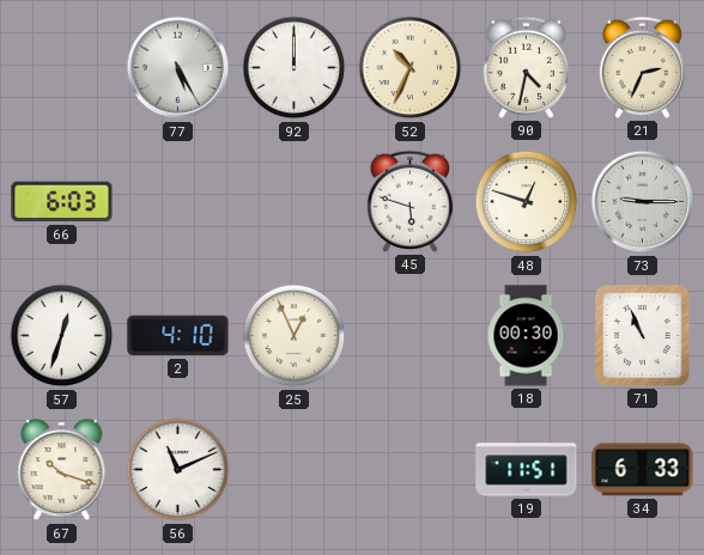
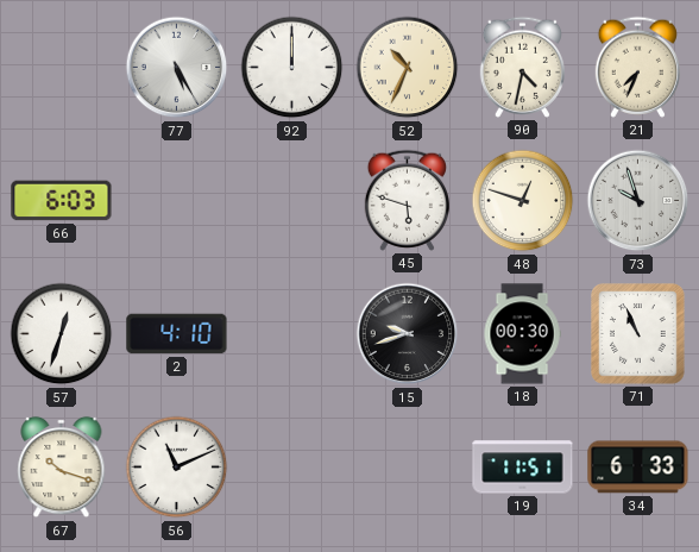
21: 2:34 -> 7:34
73: 9:15 -> 9:57
25: 12:56 -> none
15: none -> 9:42
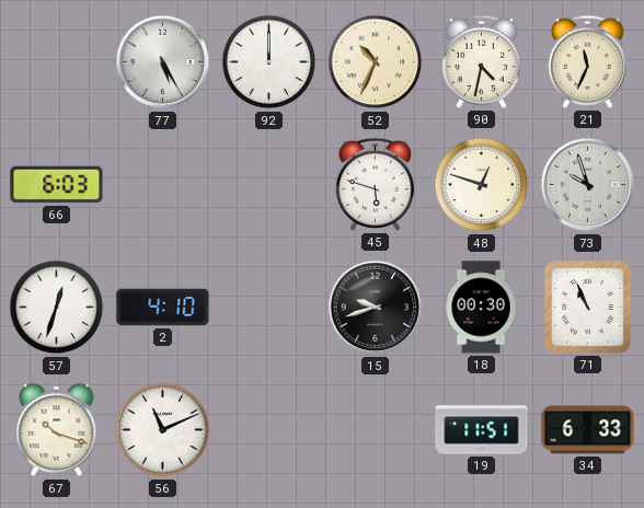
21: 7:34 -> 11:34
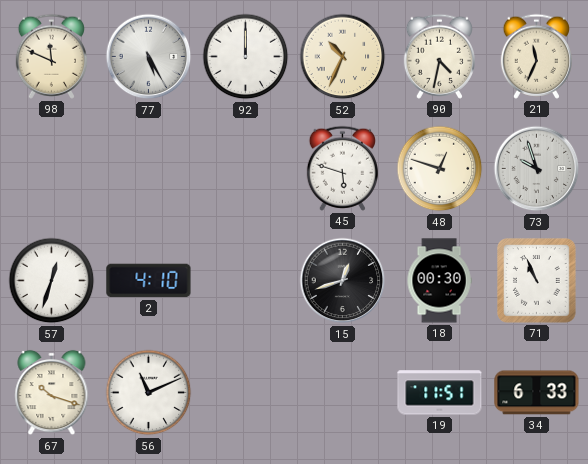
98: none -> 11:49
66: 6:03 -> none
15: 9:42 -> 12:42
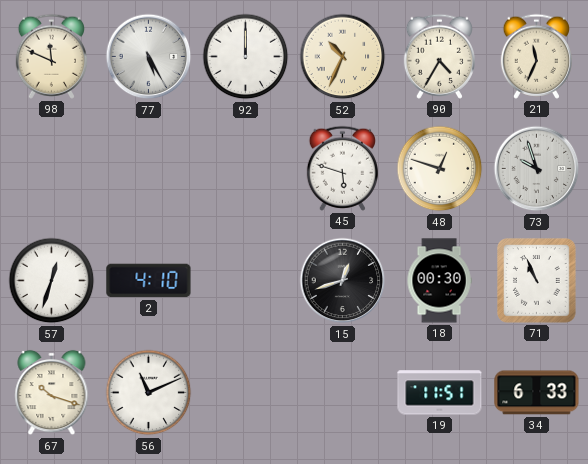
90: 4:32 -> 4:35
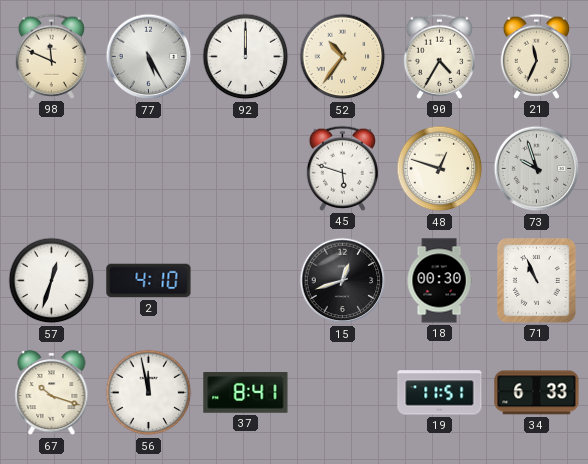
52: 10:34 -> 10:36
56: 11:11 -> 11:58
37: none -> 8:41
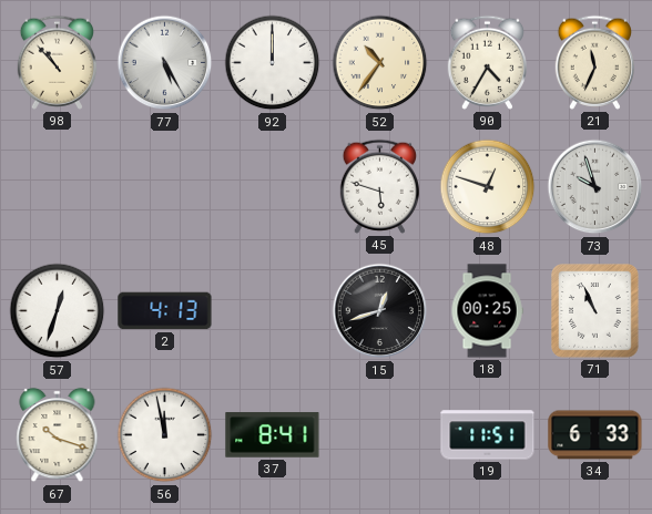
98: 11:49 -> 10:53
2: 4:10 -> 4:13
18: 00:30 -> 00:25
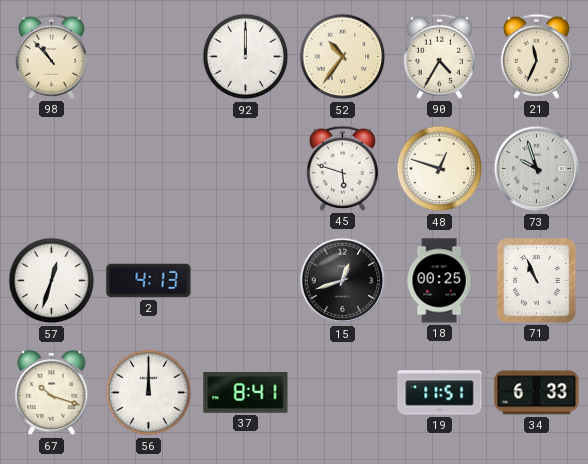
77: 5:25 -> none
56: 11:58 -> 12:00
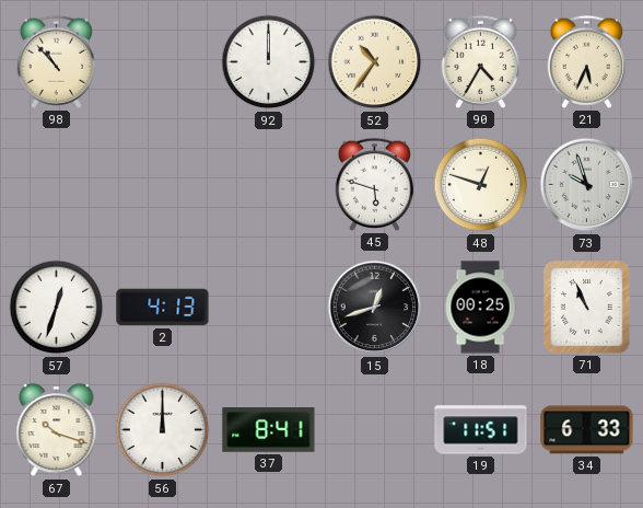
21: 11:34 -> 5:34
